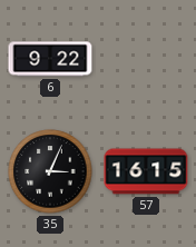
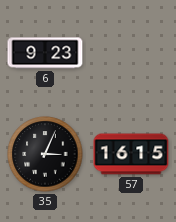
6: 9:22 -> 9:23
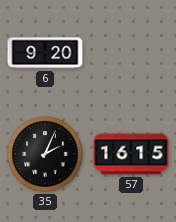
6: 9:23 -> 9:20
35: 3:04 -> 2:04
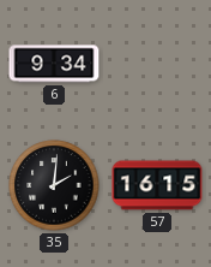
6: 9:20 -> 9:34
35: 2:04 -> 2:01
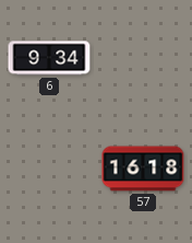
35: 2:01 -> none
57: 16:15 -> 16:18
